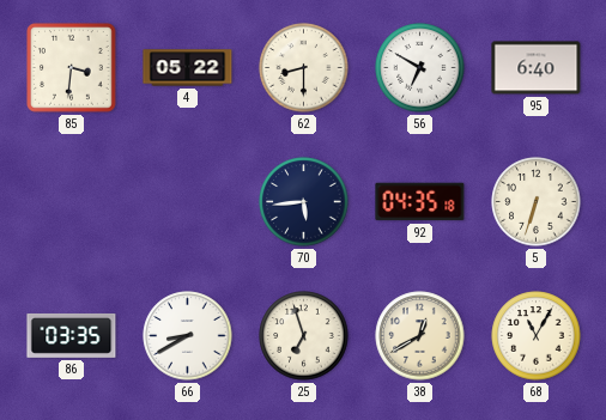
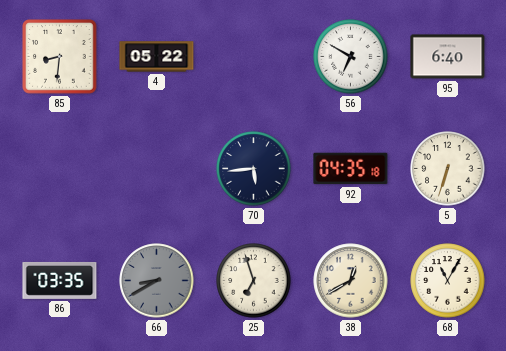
85: 3:31 -> 8:31
62: 8:30 -> none
66 dial: white -> grey
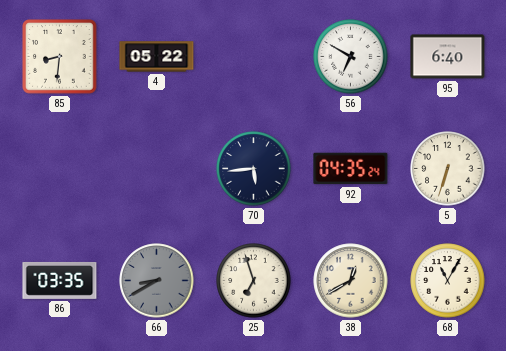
92: 04:35:18 -> 04:35:24
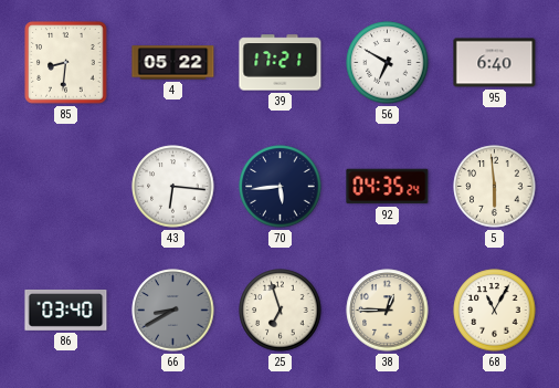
39: none -> 17:21
43: none -> 6:16
5: 6:33 -> 5:59
86: 03:35 -> 03:40
38: 12:40 -> 12:45
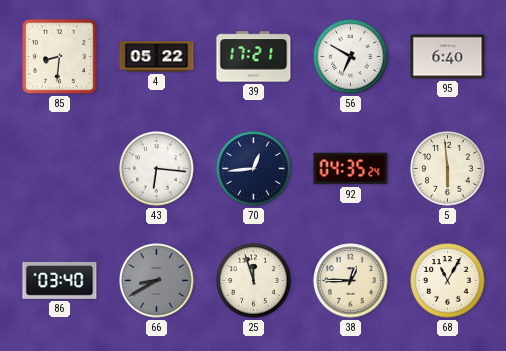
70: 5:44 -> 12:44
25: 6:57 -> 11:57
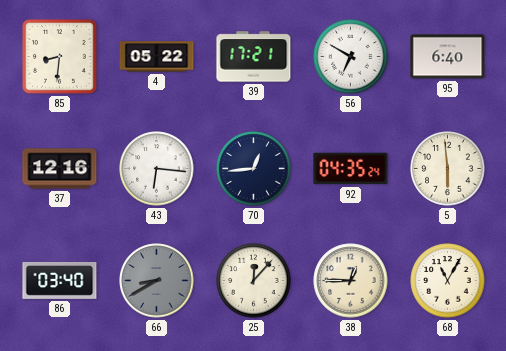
37: none -> 12:16
25: 11:57 -> 12:07
